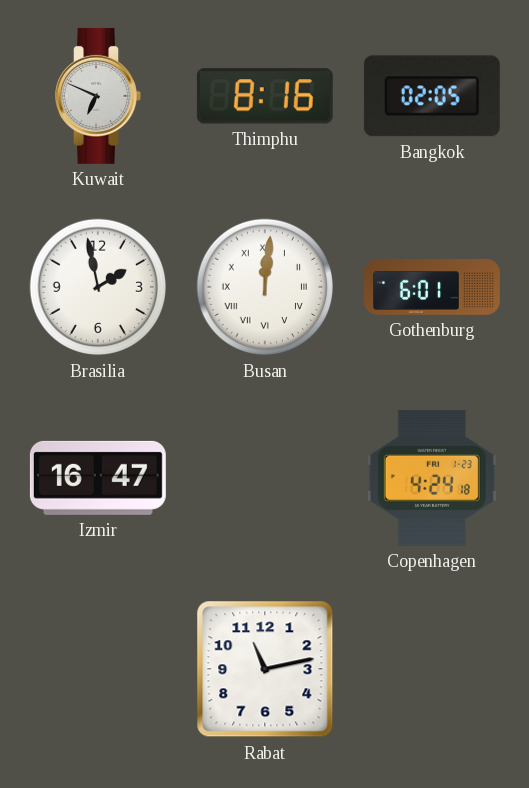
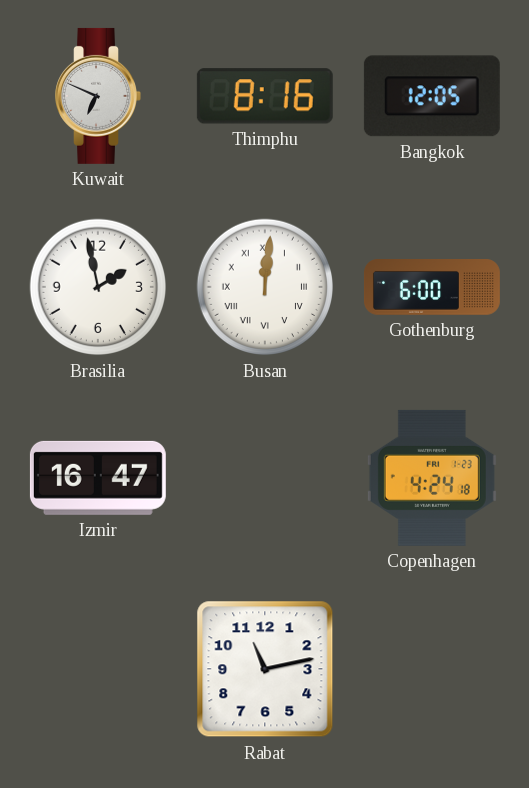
Bangkok: 02:05 -> 12:05
Gothenburg: 6:01 -> 6:00
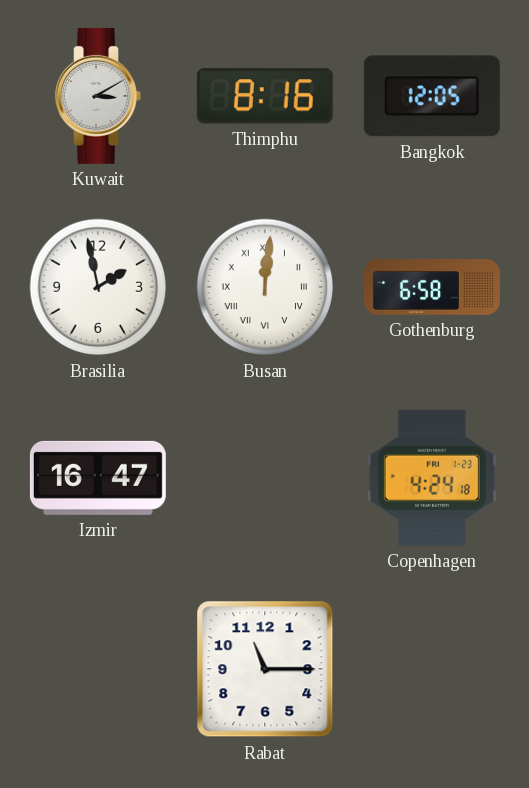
Kuwait: 6:49 -> 3:10
Gothenburg: 6:00 -> 6:58
Rabat: 11:13 -> 11:15
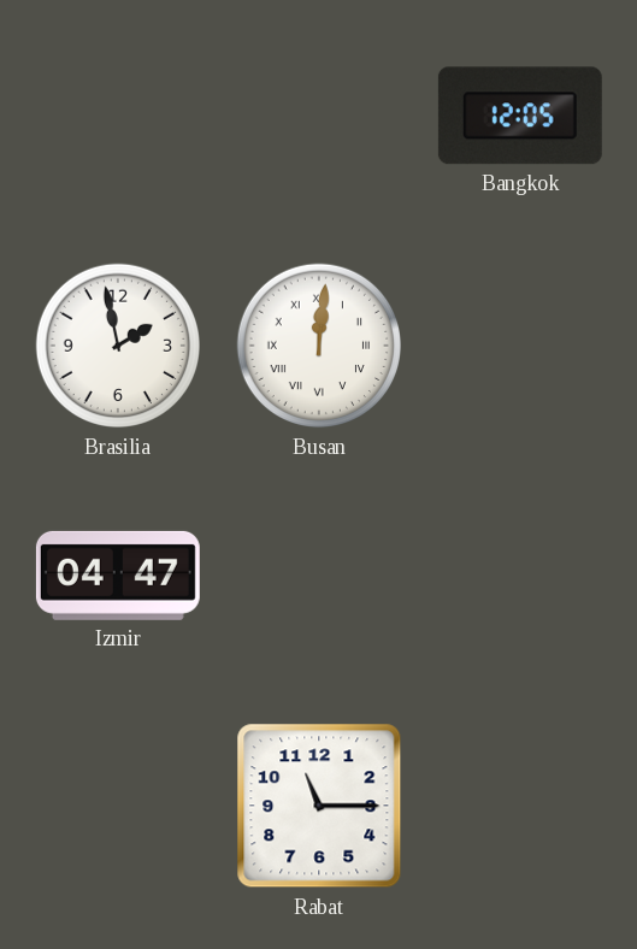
Kuwait: 3:10 -> none
Thimphu: 8:16 -> none
Gothenburg: 6:58 -> none
Izmir: 16:47 -> 04:47
Copenhagen: 4:24 -> none
